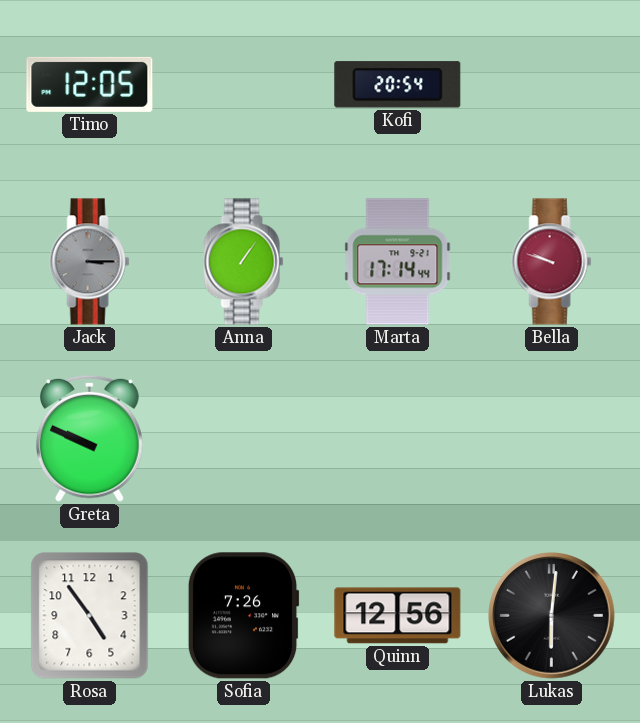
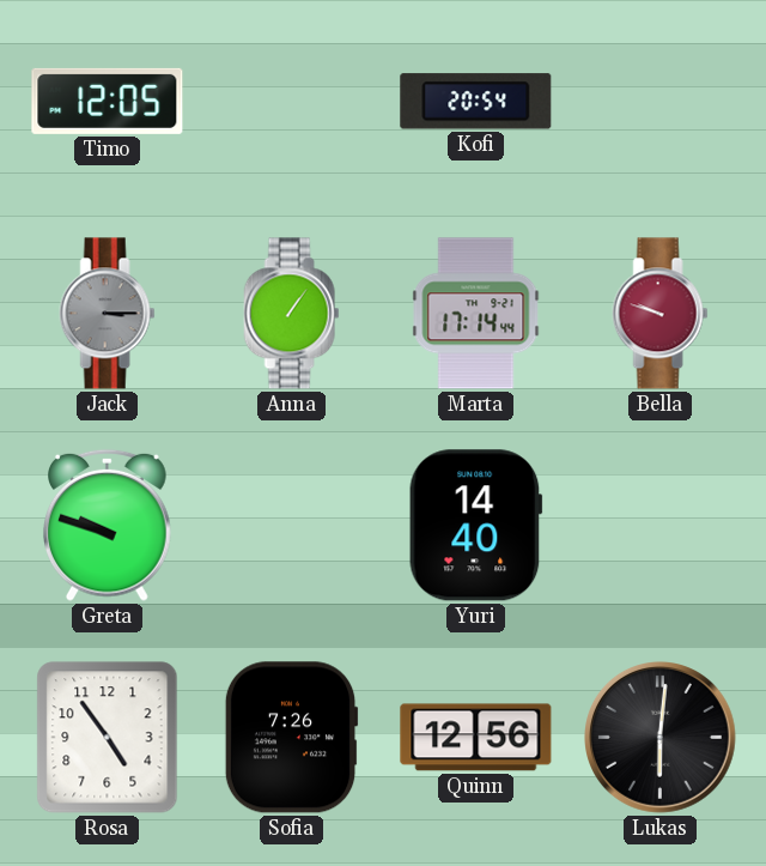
Greta: 9:49 -> 9:48
Yuri: none -> 14:40
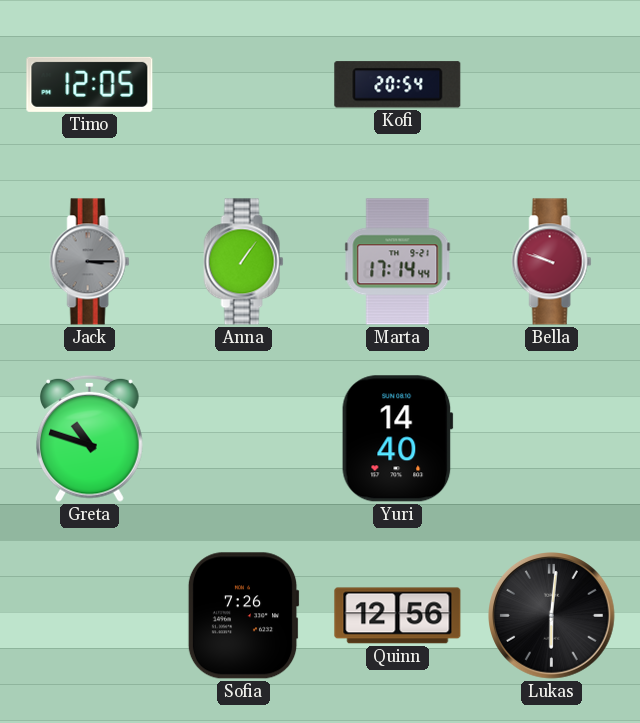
Greta: 9:48 -> 10:48
Rosa: 4:54 -> none
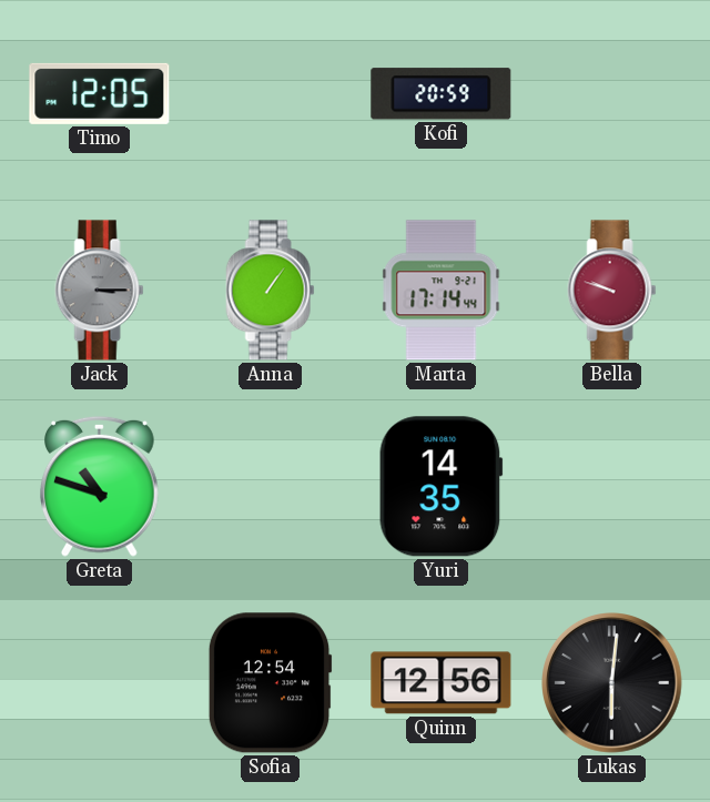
Kofi: 20:54 -> 20:59
Yuri: 14:40 -> 14:35
Sofia: 7:26 -> 12:54
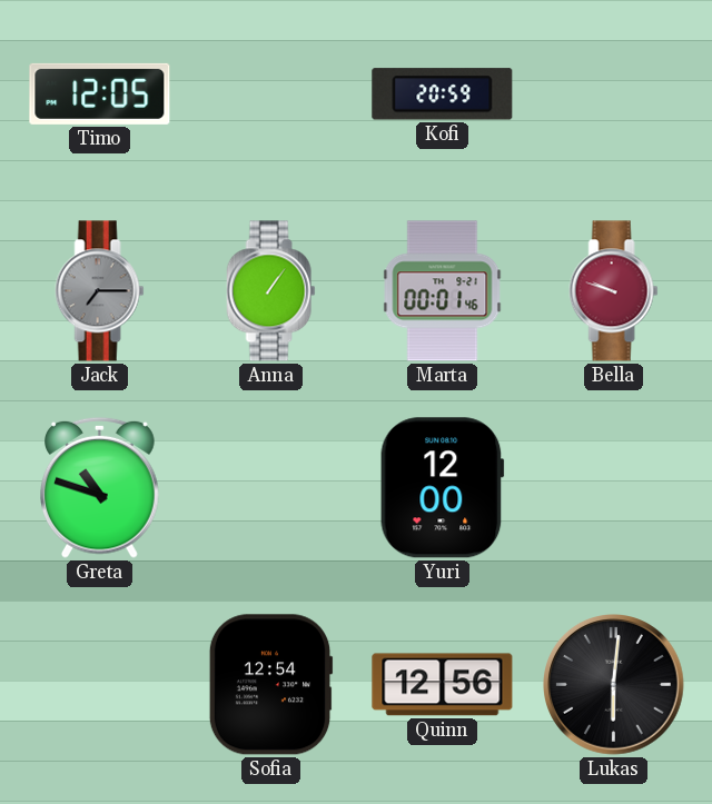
Jack: 3:15 -> 7:15
Marta: 17:14 -> 00:01
Yuri: 14:35 -> 12:00
